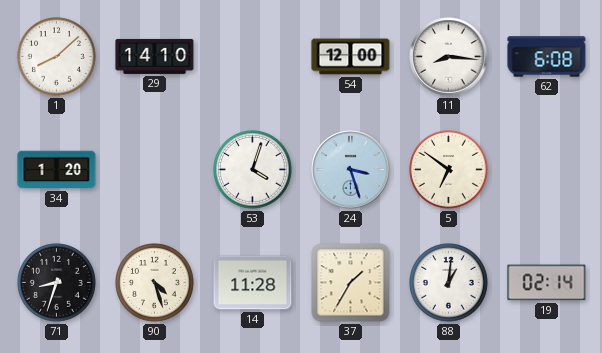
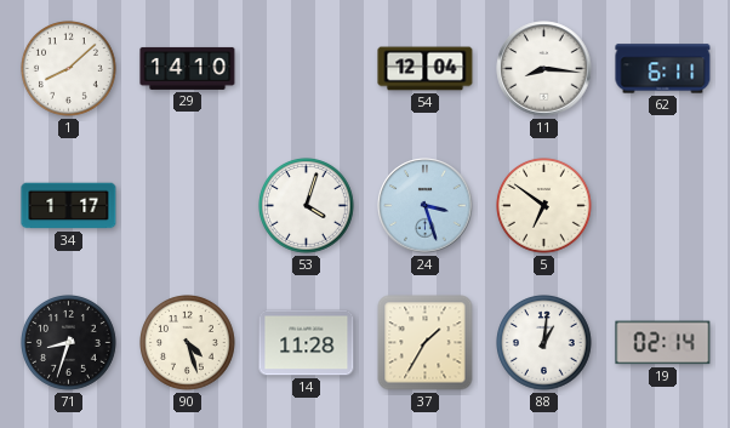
54: 12:00 -> 12:04
62: 6:08 -> 6:11
34: 1:20 -> 1:17
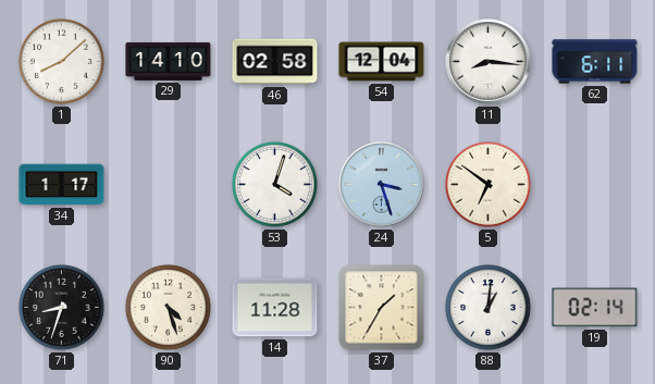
46: none -> 02:58
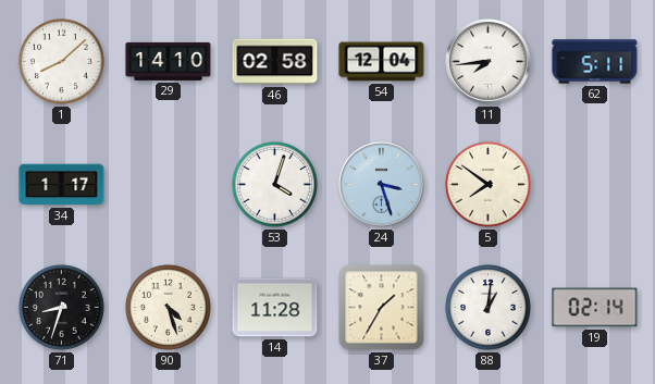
11: 8:16 -> 7:44
62: 6:11 -> 5:11
5: 6:51 -> 7:51
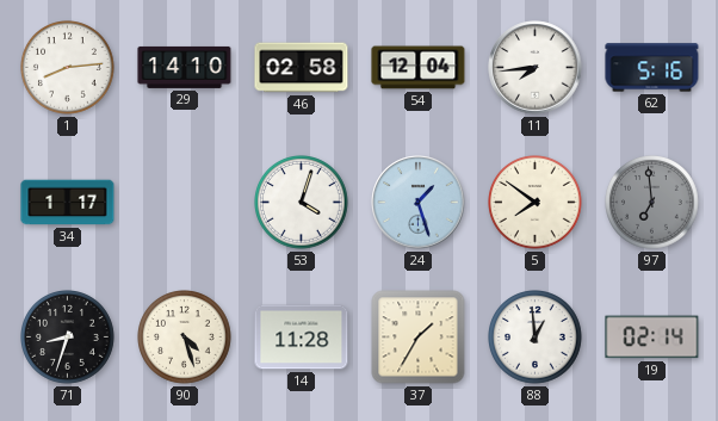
1: 8:08 -> 8:14
62: 5:11 -> 5:16
24: 3:27 -> 1:27
97: none -> 6:59
88: 1:01 -> 12:59
